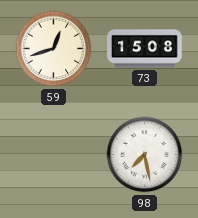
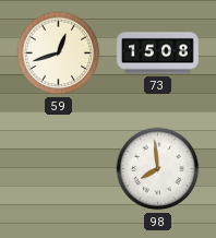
98: 7:28 -> 7:59
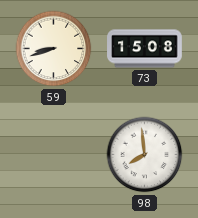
59: 12:42 -> 8:42
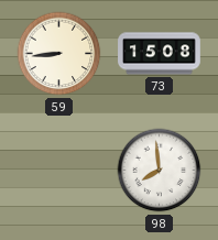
59: 8:42 -> 8:44
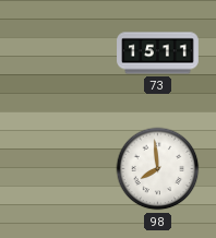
59: 8:44 -> none
73: 15:08 -> 15:11
